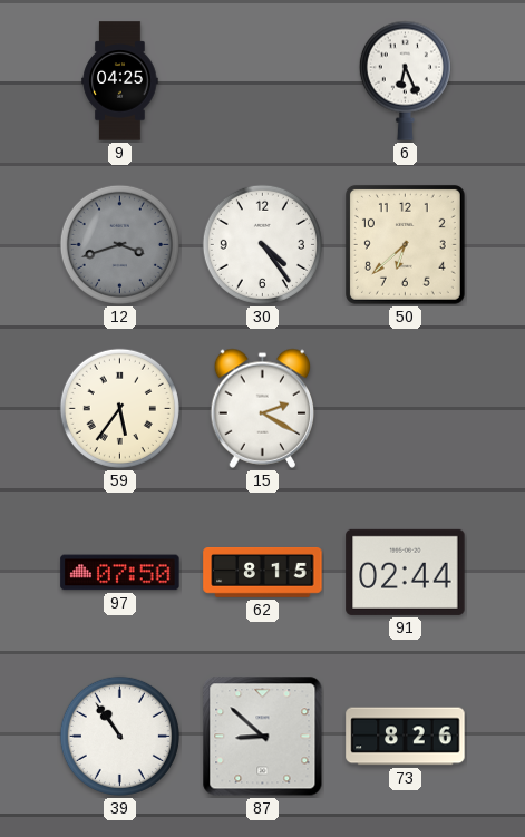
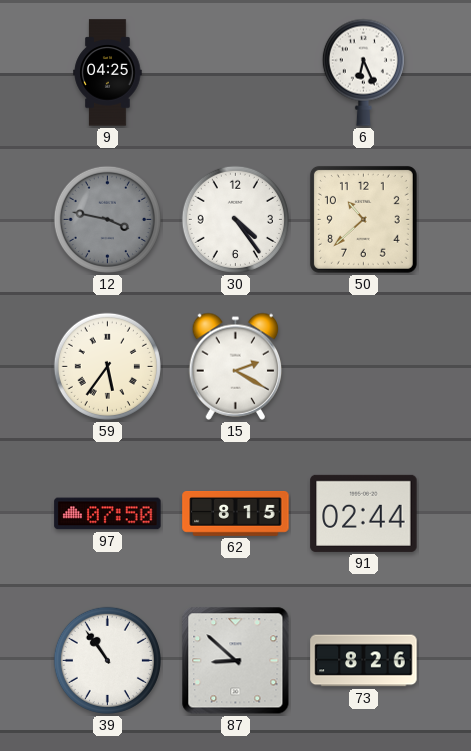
12: 3:42 -> 3:47
50: 6:38 -> 10:38
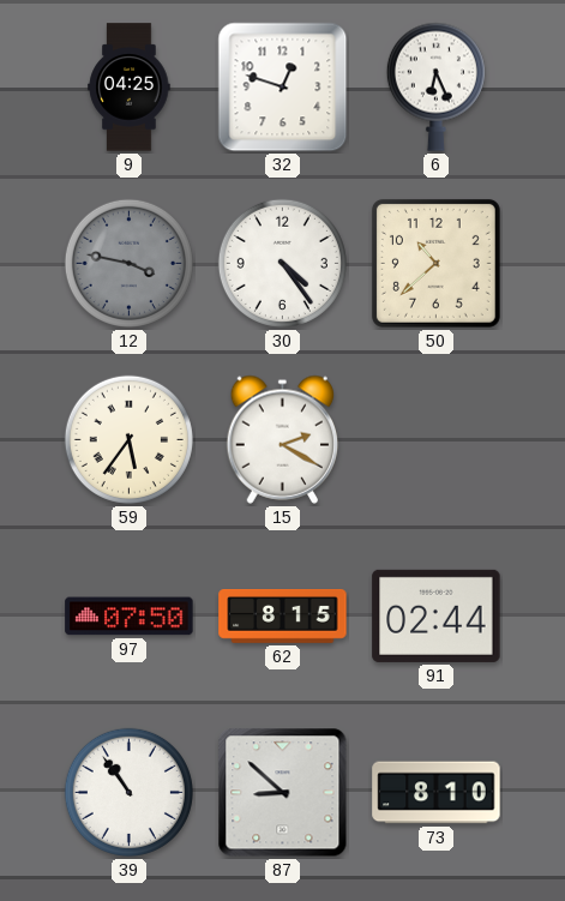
32: none -> 12:48
73: 8:26 -> 8:10
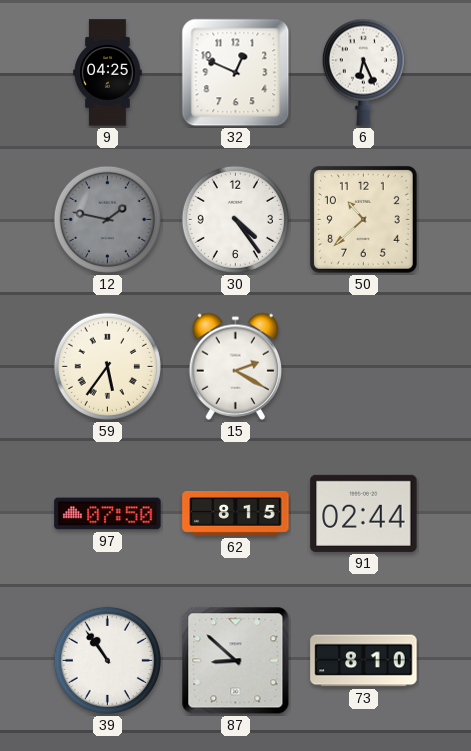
32: 12:48 -> 12:49
12: 3:47 -> 1:47
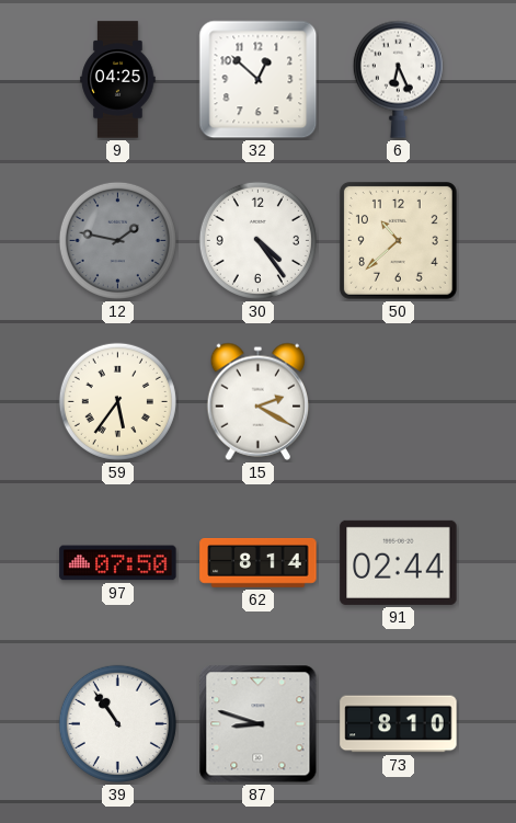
32: 12:49 -> 12:52
62: 8:15 -> 8:14
87: 8:52 -> 8:48
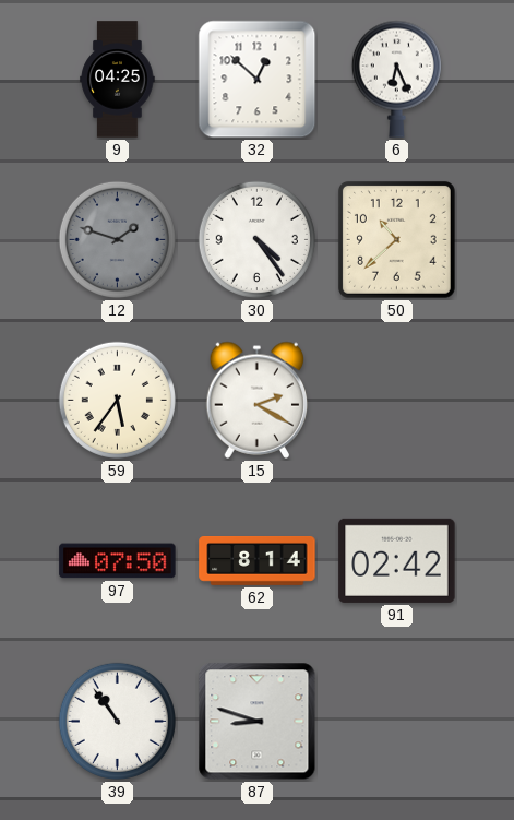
12: 1:47 -> 1:48
91: 02:44 -> 02:42
73: 8:10 -> none
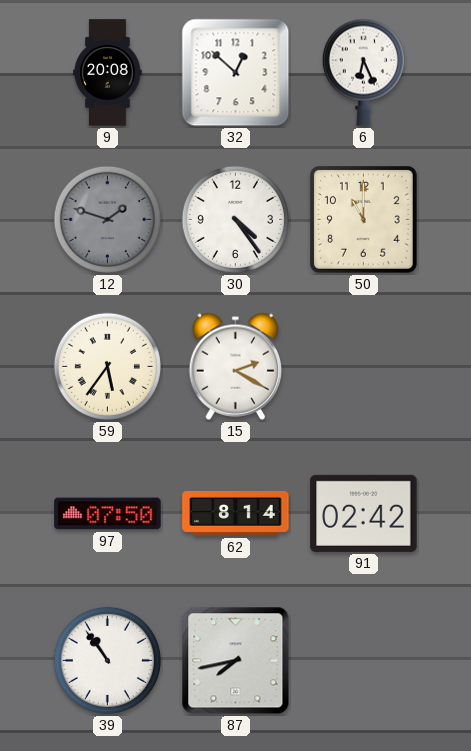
9: 04:25 -> 20:08
50: 10:38 -> 11:00
87: 8:48 -> 7:43
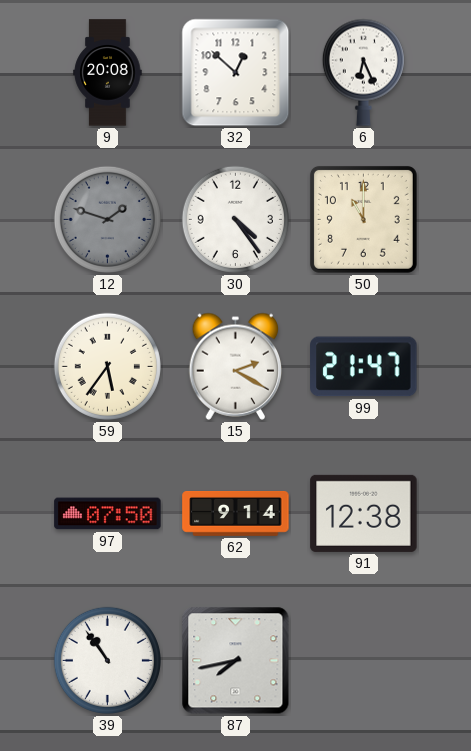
99: none -> 21:47
62: 8:14 -> 9:14
91: 02:42 -> 12:38
